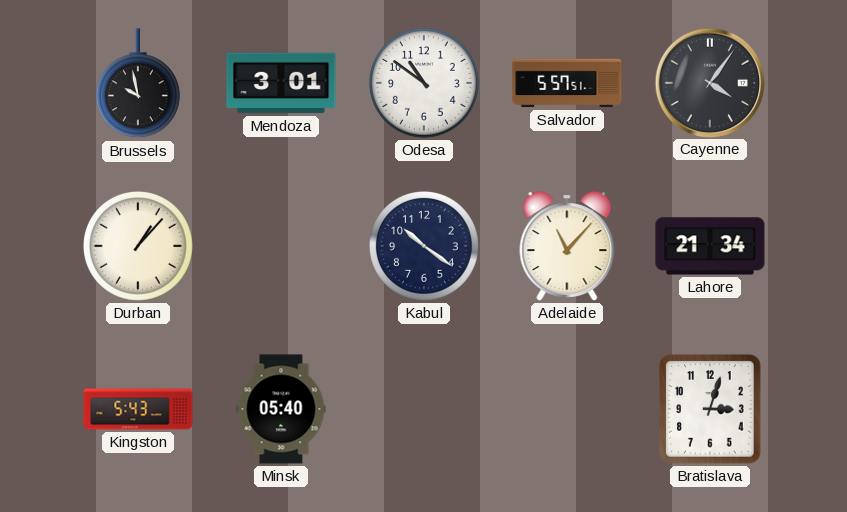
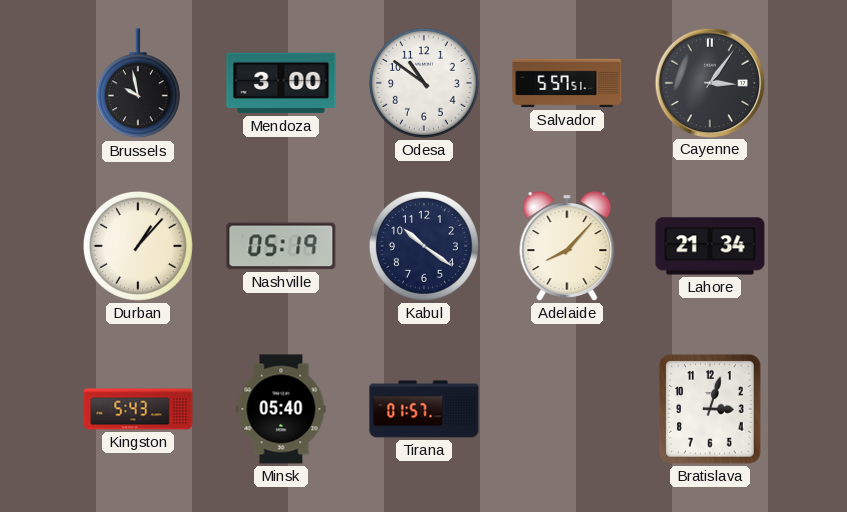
Mendoza: 3:01 -> 3:00
Cayenne: 4:06 -> 3:06
Nashville: none -> 05:19
Adelaide: 11:07 -> 8:07
Tirana: none -> 01:57
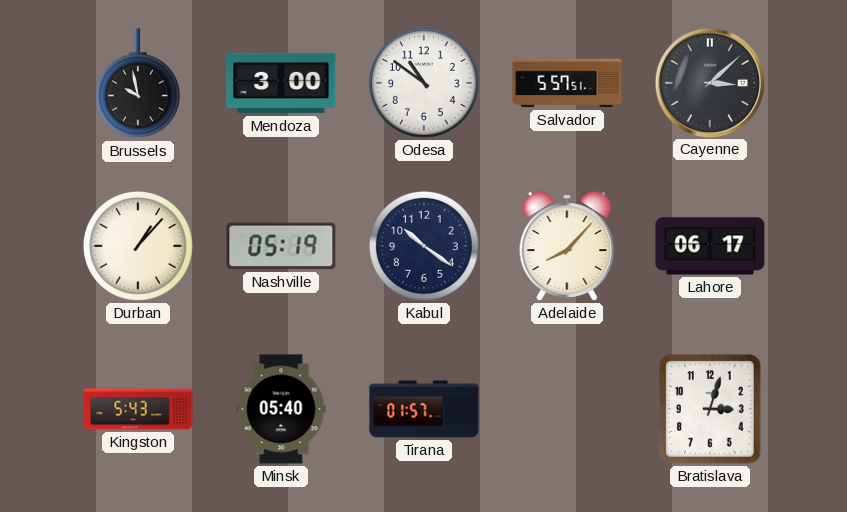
Cayenne: 3:06 -> 3:08
Lahore: 21:34 -> 06:17
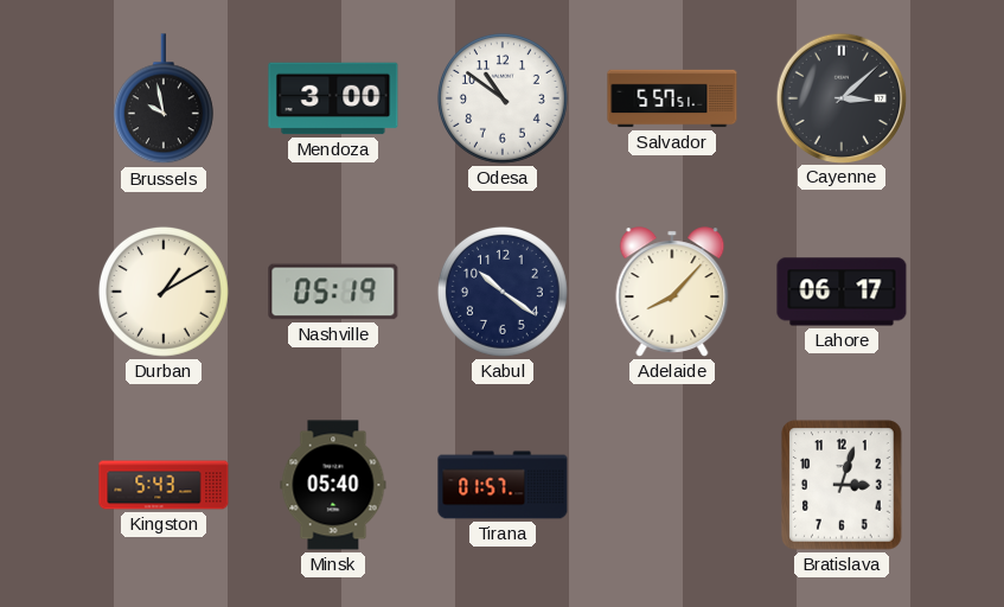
Durban: 1:07 -> 1:10
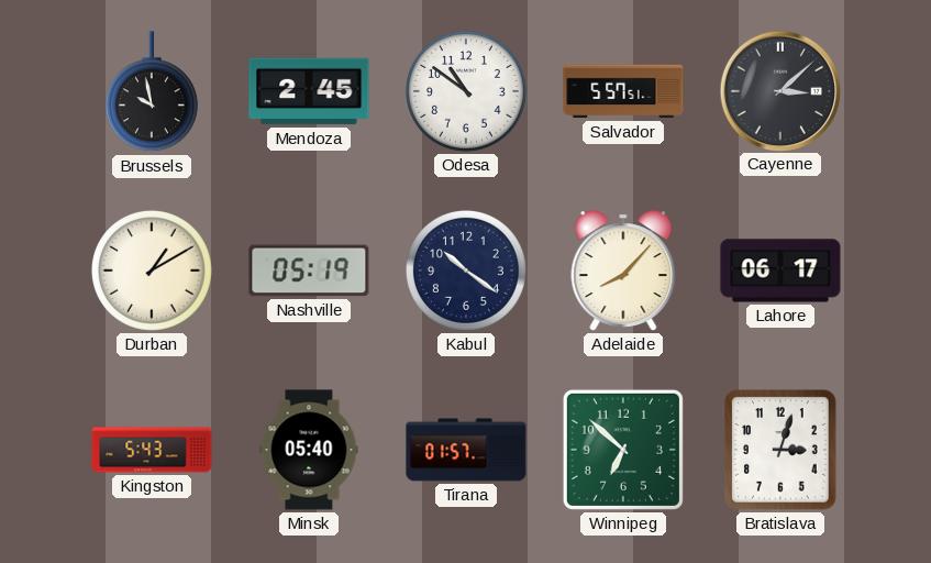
Mendoza: 3:00 -> 2:45
Winnipeg: none -> 6:52
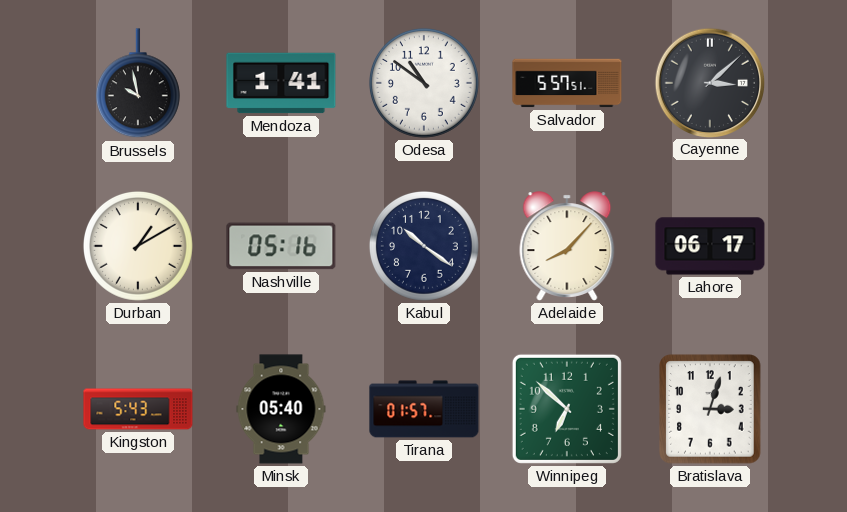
Mendoza: 2:45 -> 1:41
Nashville: 05:19 -> 05:16
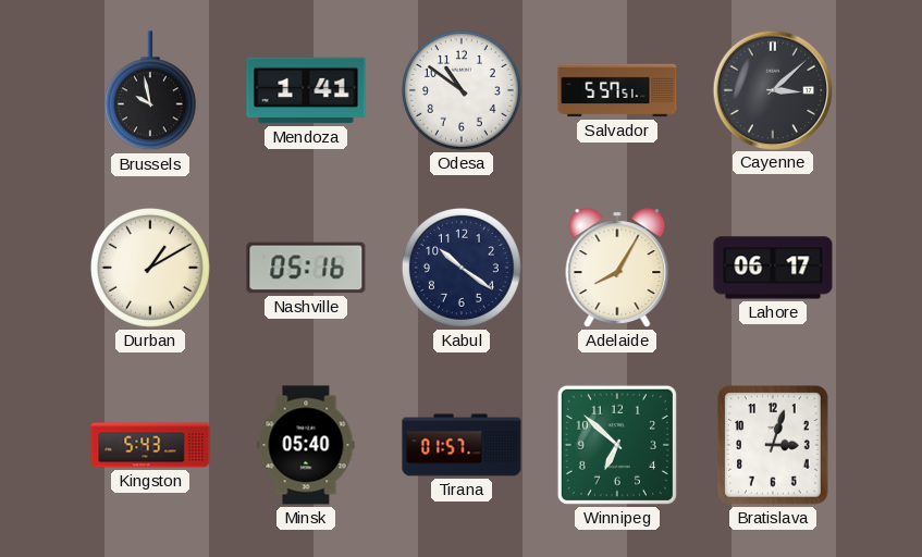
Adelaide: 8:07 -> 8:05
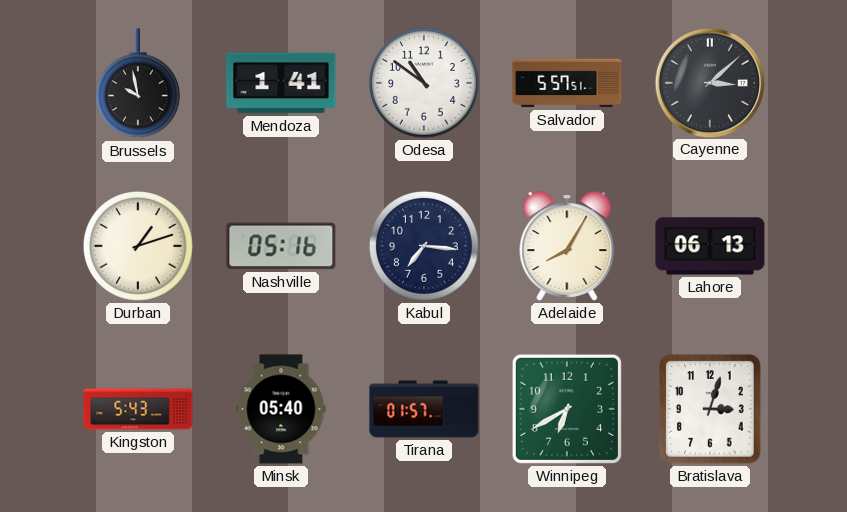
Durban: 1:10 -> 1:12
Kabul: 10:21 -> 7:16
Lahore: 06:17 -> 06:13
Winnipeg: 6:52 -> 6:40
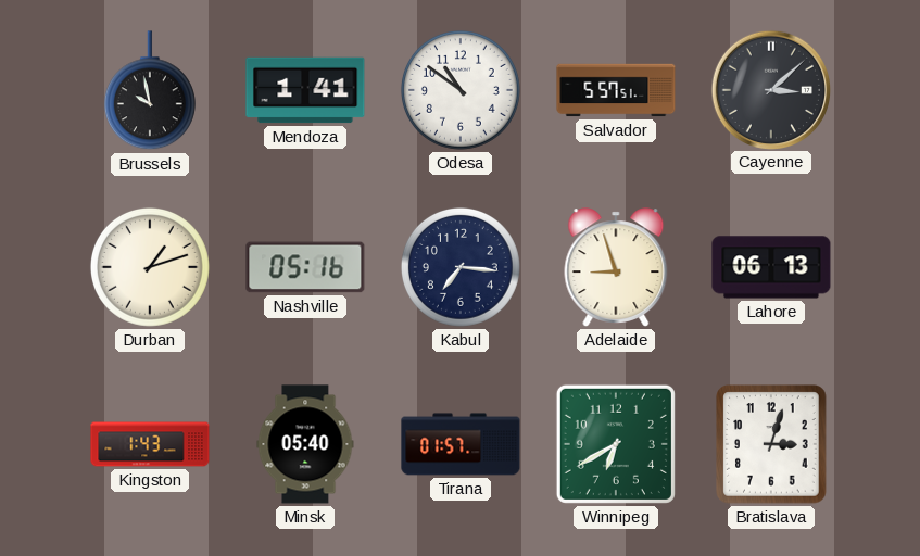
Adelaide: 8:05 -> 8:57
Kingston: 5:43 -> 1:43
